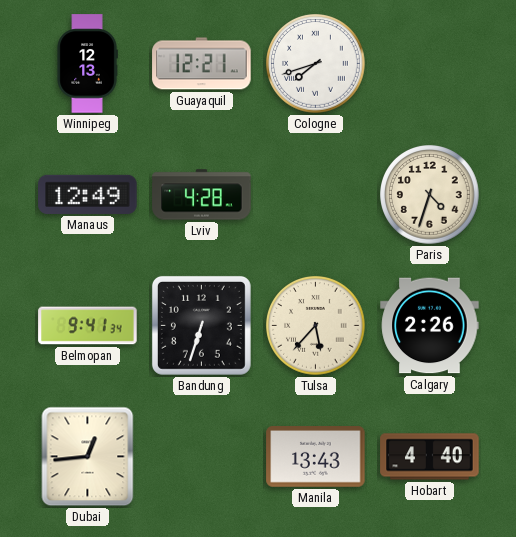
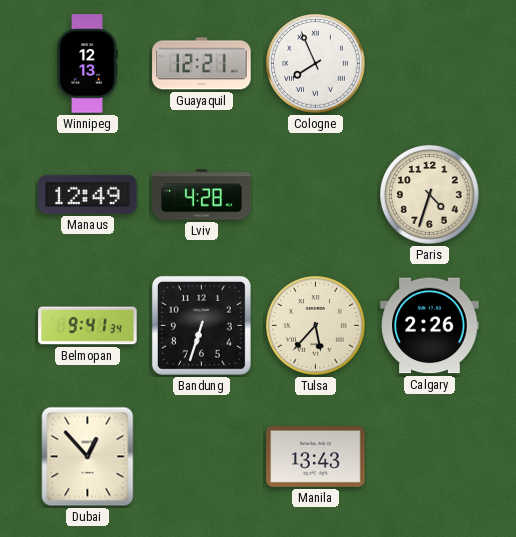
Cologne: 7:42 -> 7:56
Dubai: 12:44 -> 12:53
Hobart: 4:40 -> none
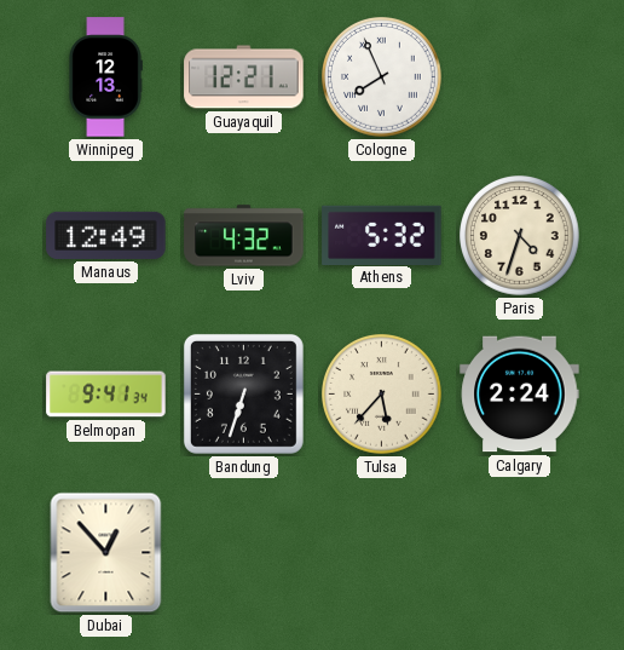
Lviv: 4:28 -> 4:32
Athens: none -> 5:32
Calgary: 2:26 -> 2:24
Manila: 13:43 -> none
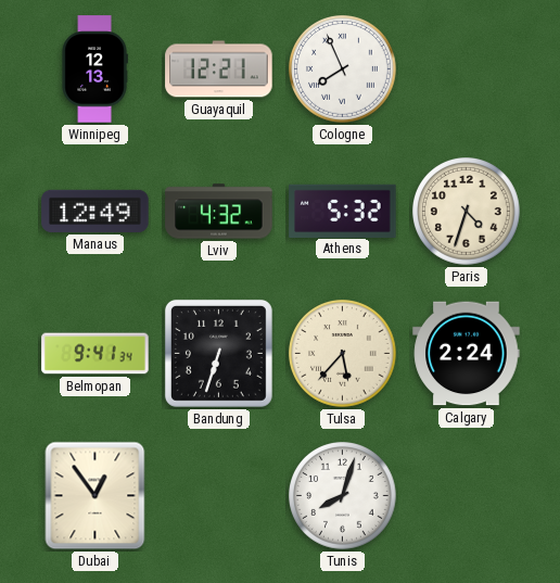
Dubai: 12:53 -> 12:54
Tunis: none -> 8:03
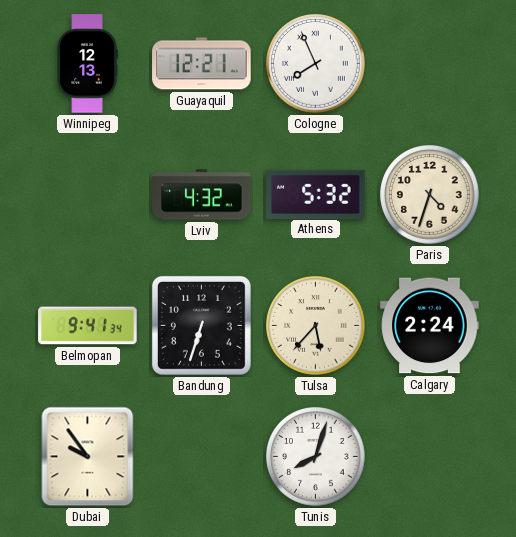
Manaus: 12:49 -> none
Dubai: 12:54 -> 9:54
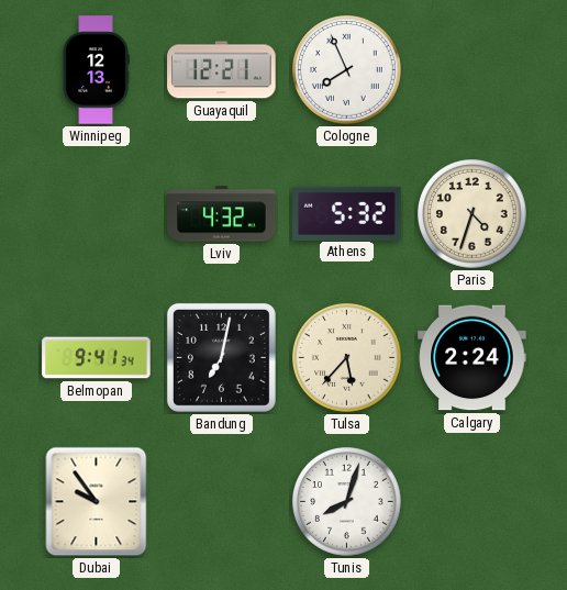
Bandung: 6:33 -> 7:02
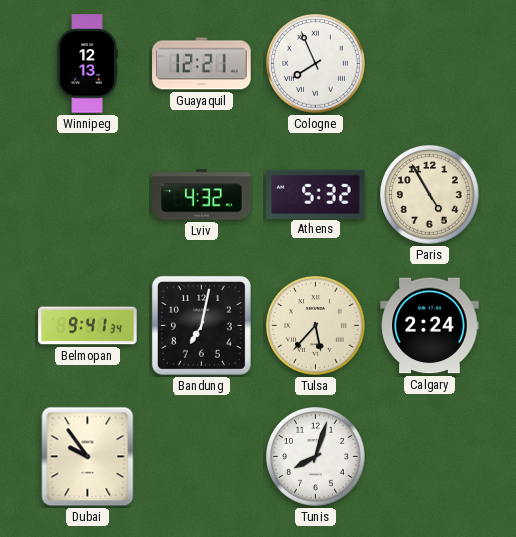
Paris: 4:33 -> 4:55
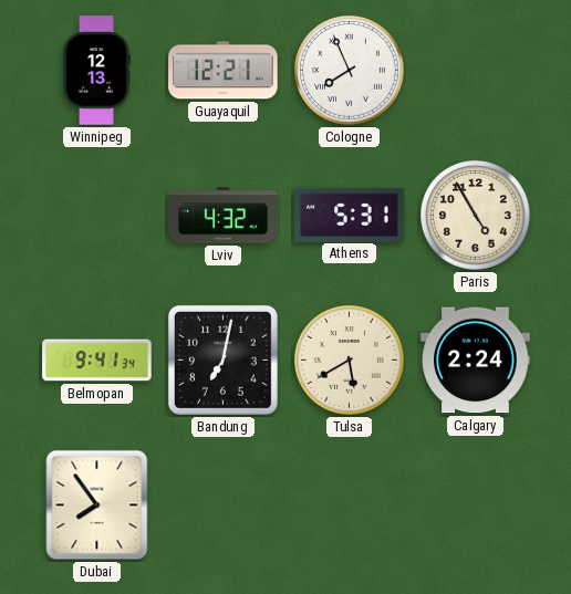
Athens: 5:32 -> 5:31
Tulsa: 5:37 -> 5:40
Dubai: 9:54 -> 7:54
Tunis: 8:03 -> none
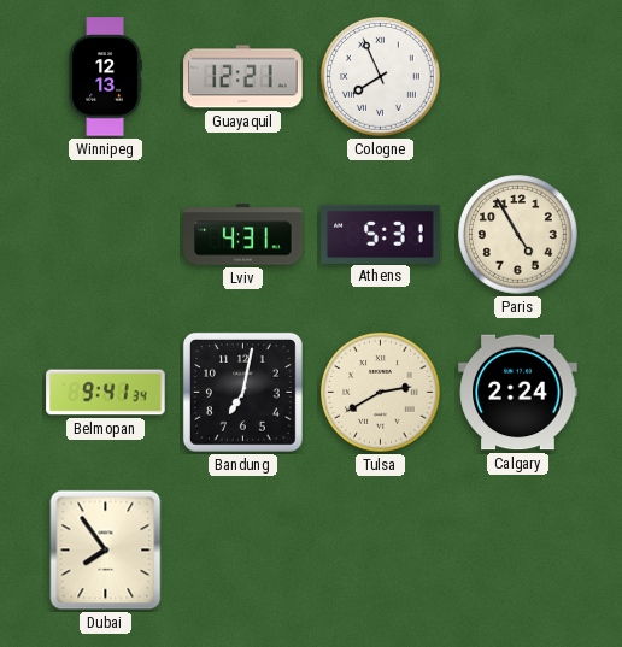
Lviv: 4:32 -> 4:31
Tulsa: 5:40 -> 2:40
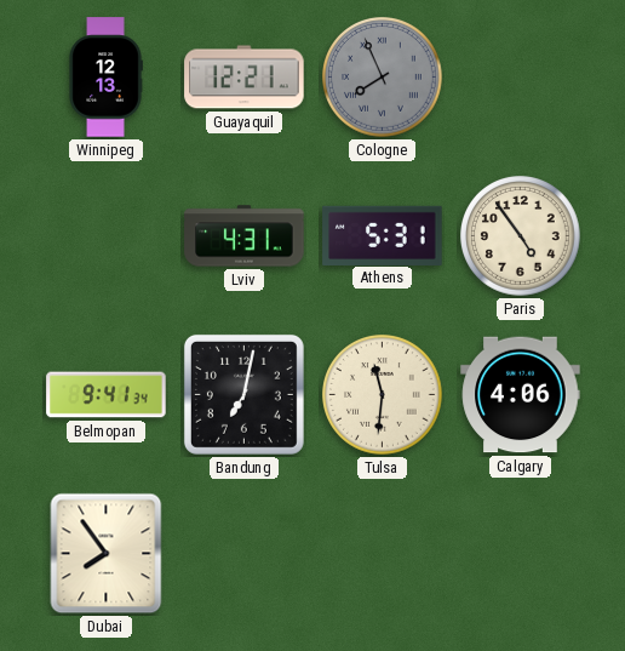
Cologne dial: white -> grey
Paris: 4:55 -> 4:54
Tulsa: 2:40 -> 11:31
Calgary: 2:24 -> 4:06
